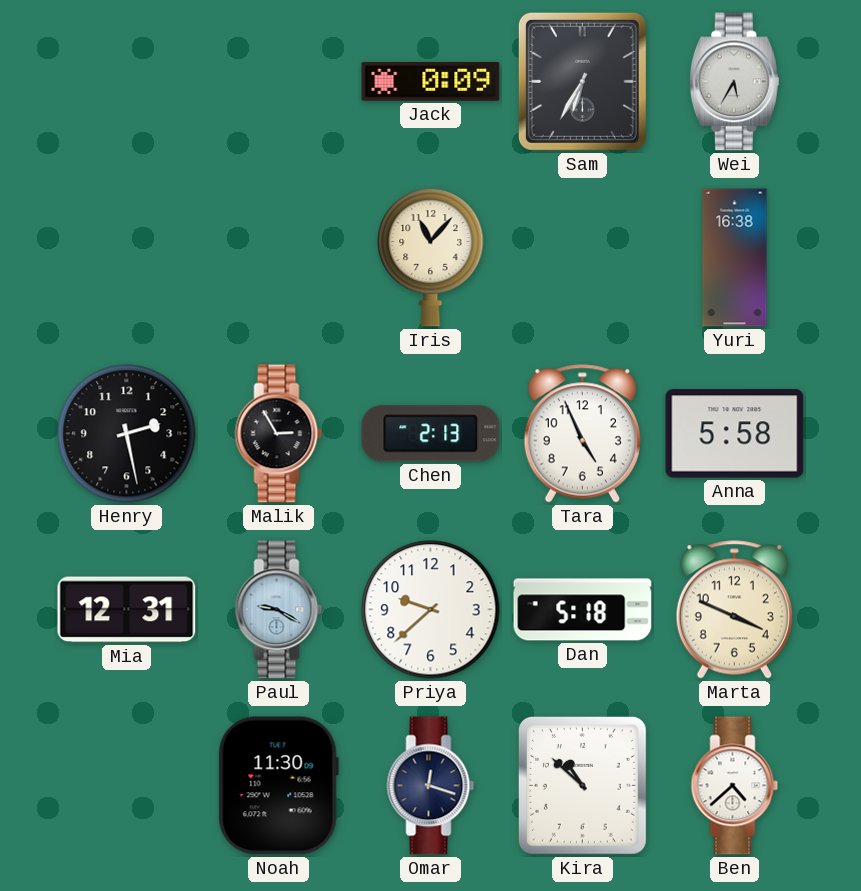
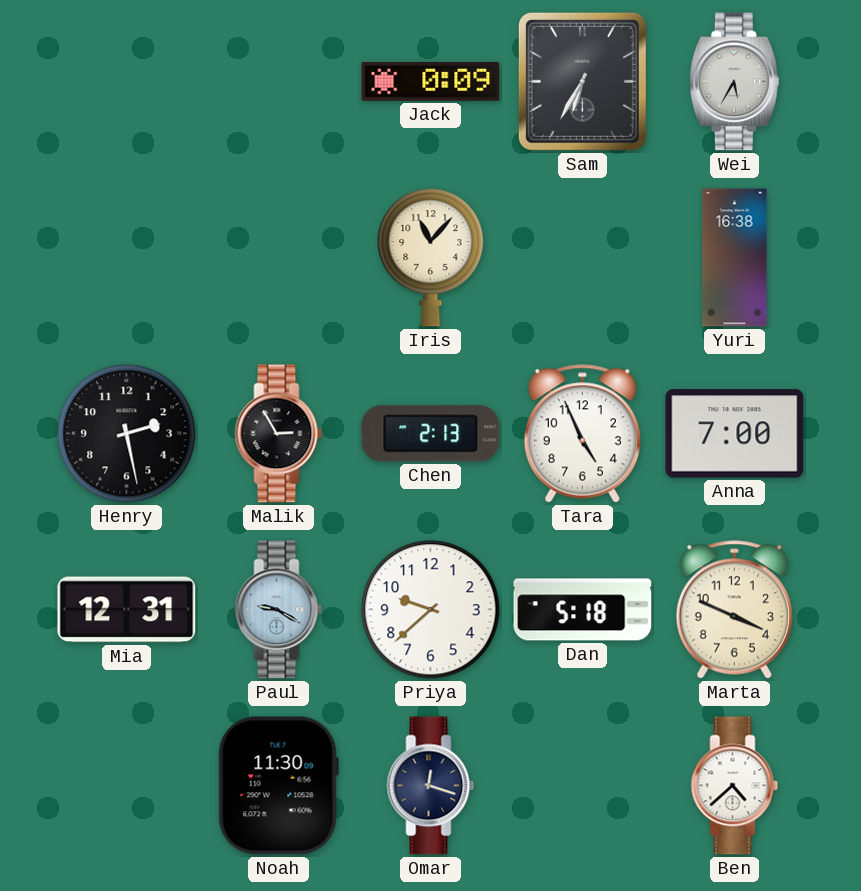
Anna: 5:58 -> 7:00
Kira: 10:52 -> none
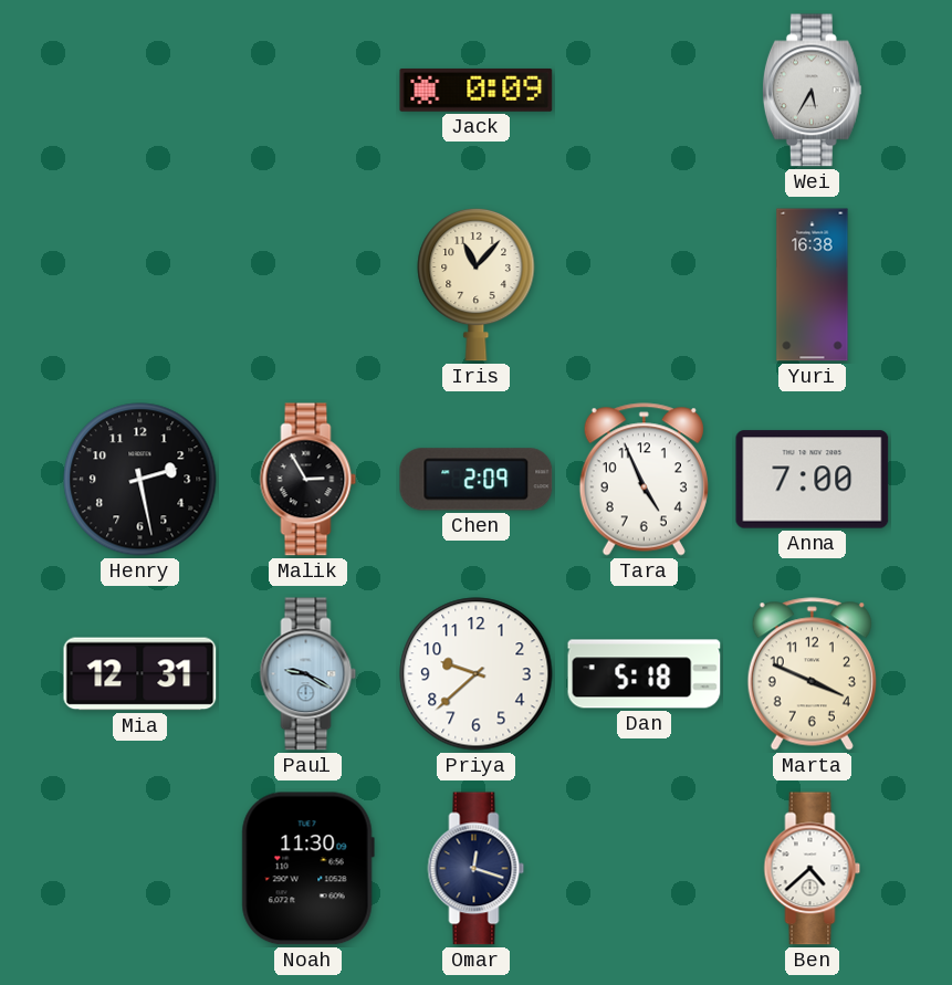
Sam: 6:35 -> none
Chen: 2:13 -> 2:09
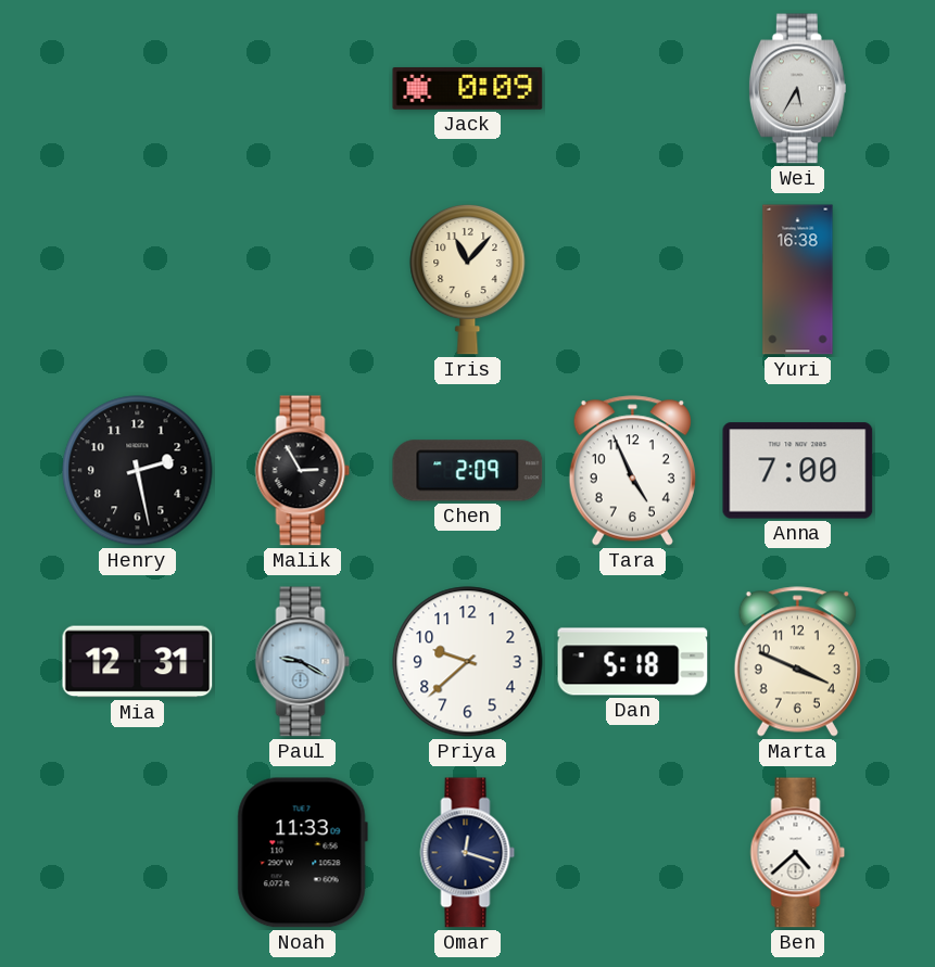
Noah: 11:30 -> 11:33
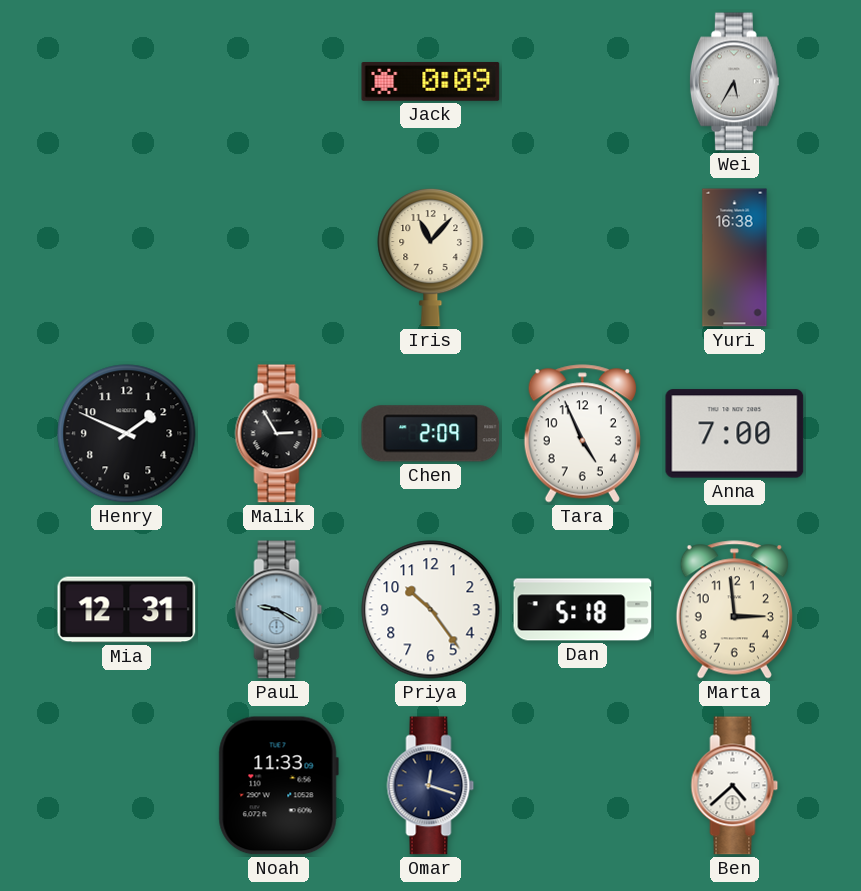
Henry: 2:28 -> 1:49
Priya: 9:38 -> 10:24
Marta: 3:49 -> 2:59
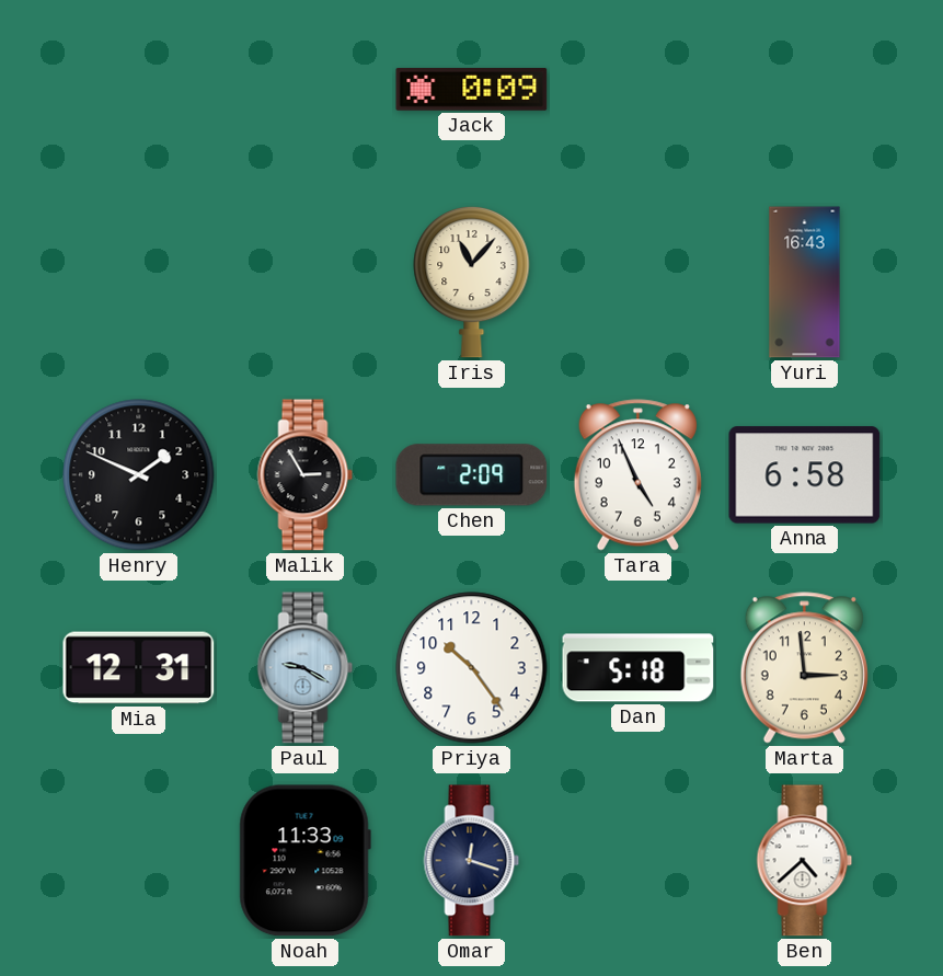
Wei: 5:35 -> none
Yuri: 16:38 -> 16:43
Anna: 7:00 -> 6:58
